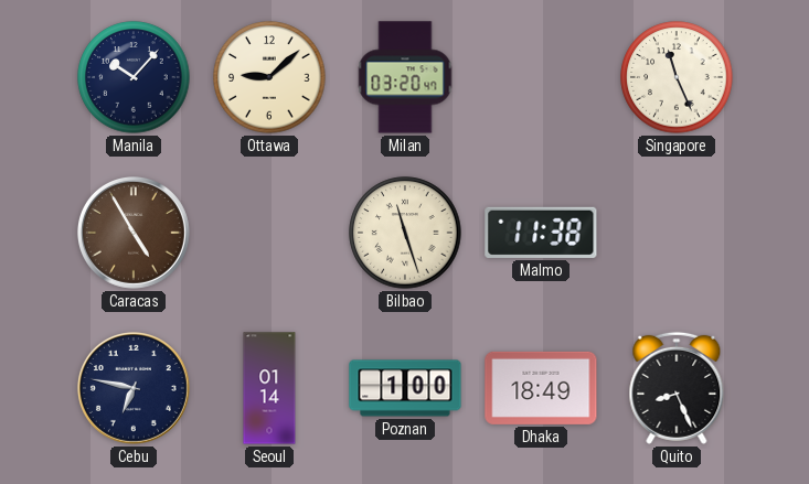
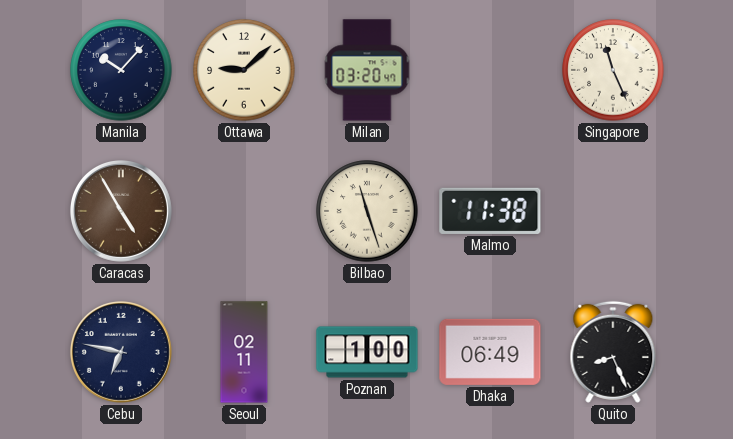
Seoul: 01:14 -> 02:11
Dhaka: 18:49 -> 06:49
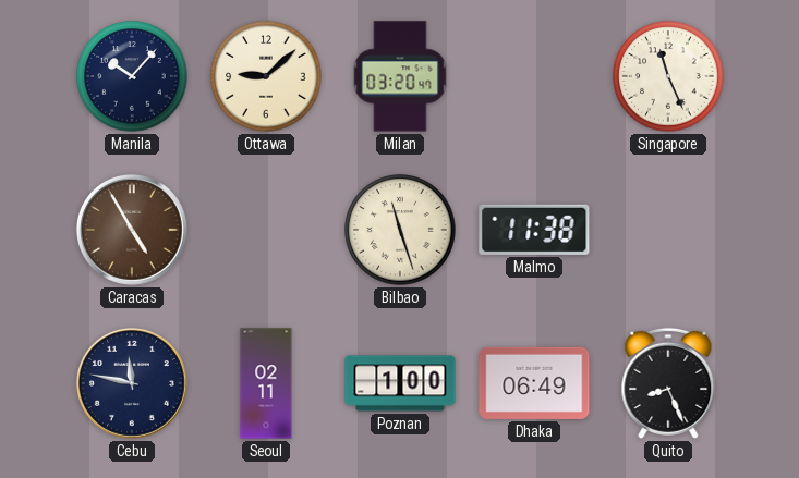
Cebu: 6:47 -> 11:47
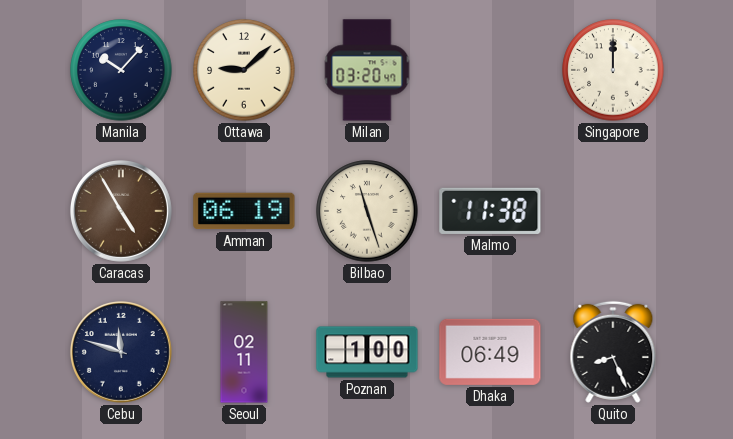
Singapore: 11:26 -> 12:00
Amman: none -> 06:19
Cebu: 11:47 -> 11:48
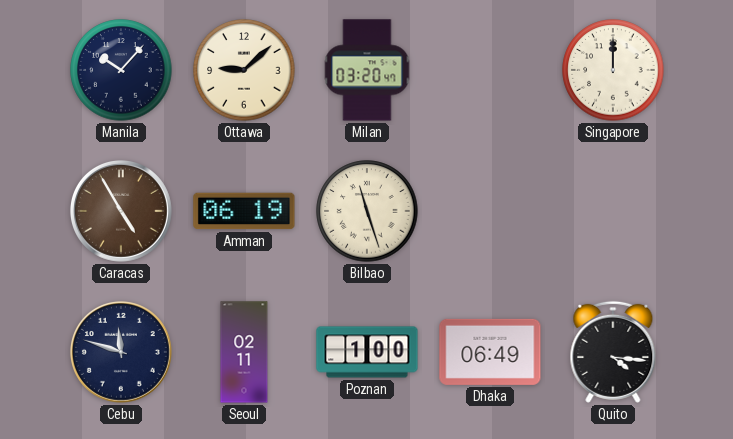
Malmo: 11:38 -> none
Quito: 8:26 -> 4:16
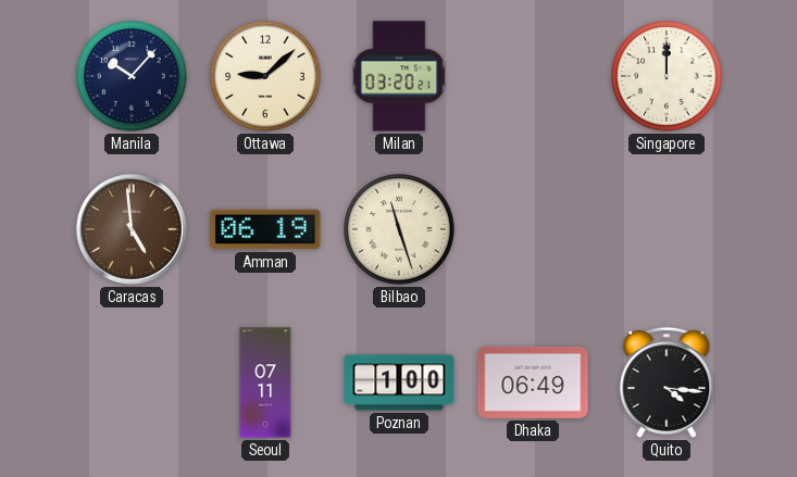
Milan: 03:20:47 -> 03:20:21
Caracas: 4:55 -> 4:59
Cebu: 11:48 -> none
Seoul: 02:11 -> 07:11
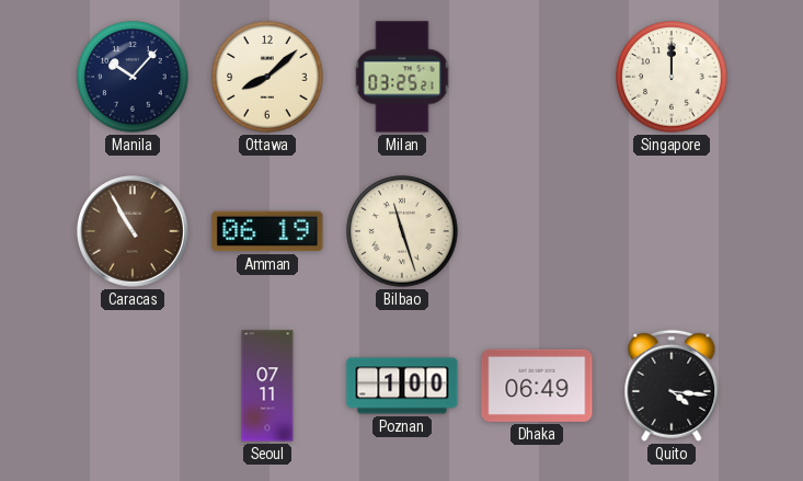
Ottawa: 9:08 -> 8:08
Milan: 03:20 -> 03:25
Caracas: 4:59 -> 10:55
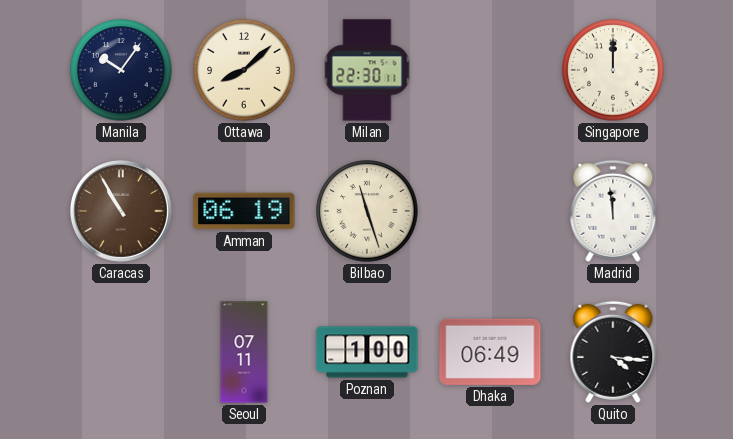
Manila: 10:07 -> 10:06
Milan: 03:25 -> 22:30
Madrid: none -> 11:59
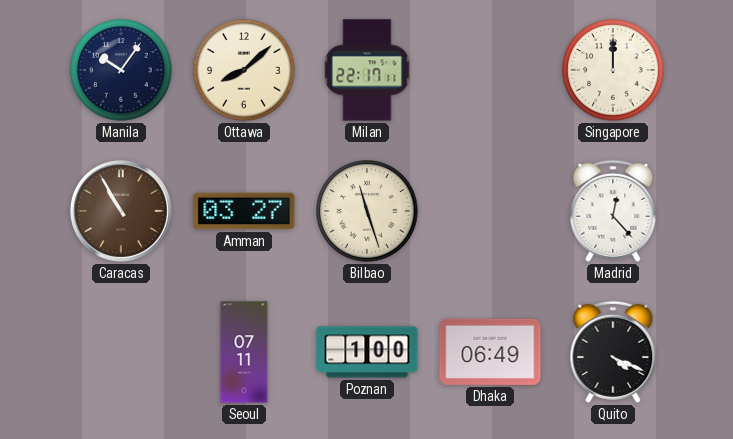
Milan: 22:30 -> 22:17
Amman: 06:19 -> 03:27
Madrid: 11:59 -> 12:23
Quito: 4:16 -> 4:19
